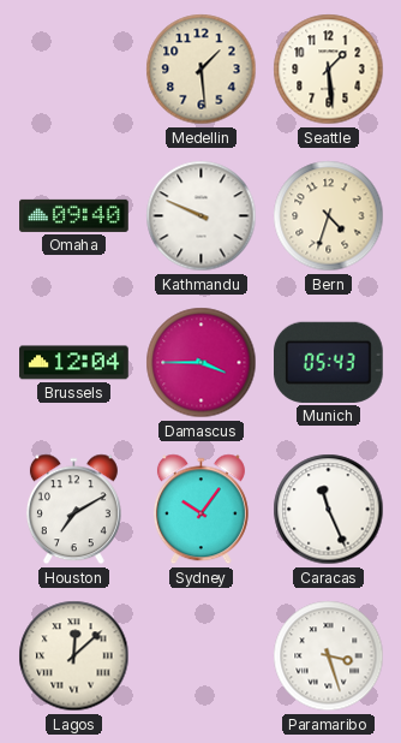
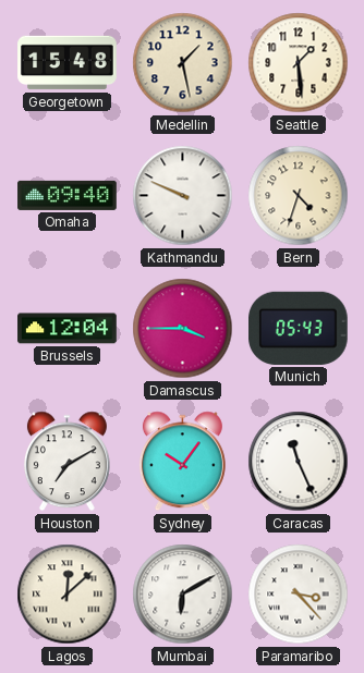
Georgetown: none -> 15:48
Medellin: 1:29 -> 1:28
Mumbai: none -> 6:10
Paramaribo: 3:27 -> 3:23
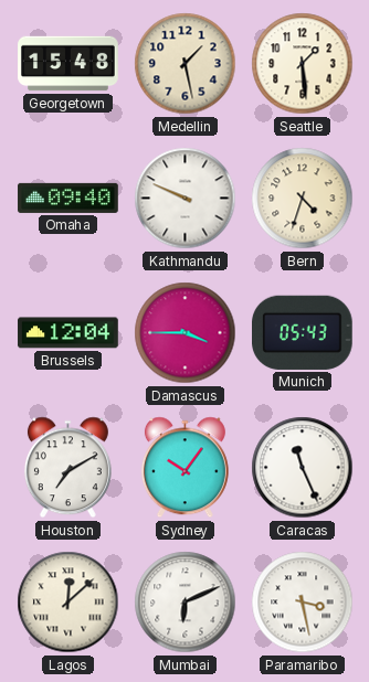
Mumbai: 6:10 -> 6:11
Paramaribo: 3:23 -> 3:28
